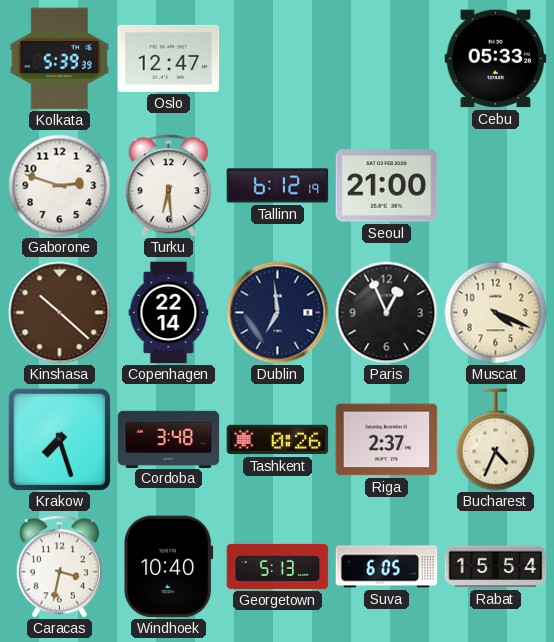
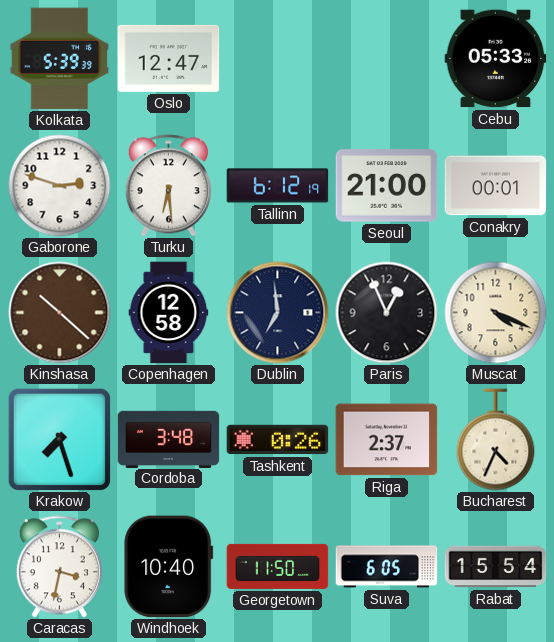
Conakry: none -> 00:01
Copenhagen: 22:14 -> 12:58
Georgetown: 5:13 -> 11:50
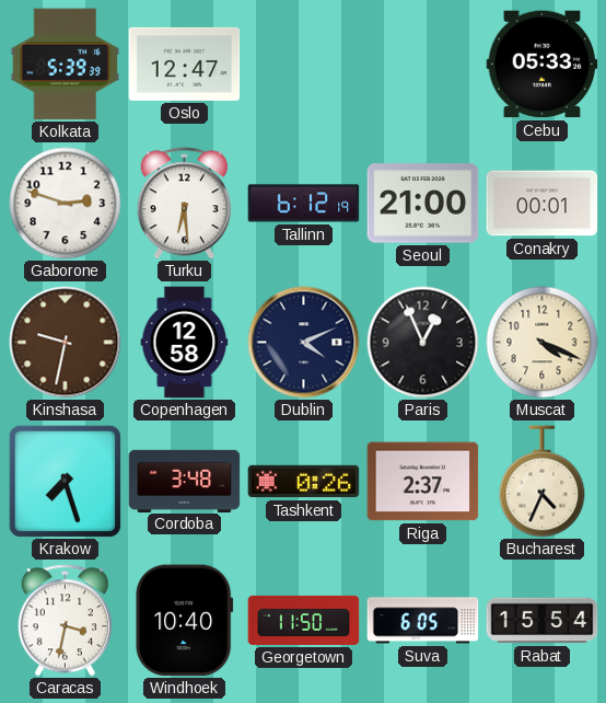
Kinshasa: 10:22 -> 9:32
Dublin: 6:59 -> 4:11
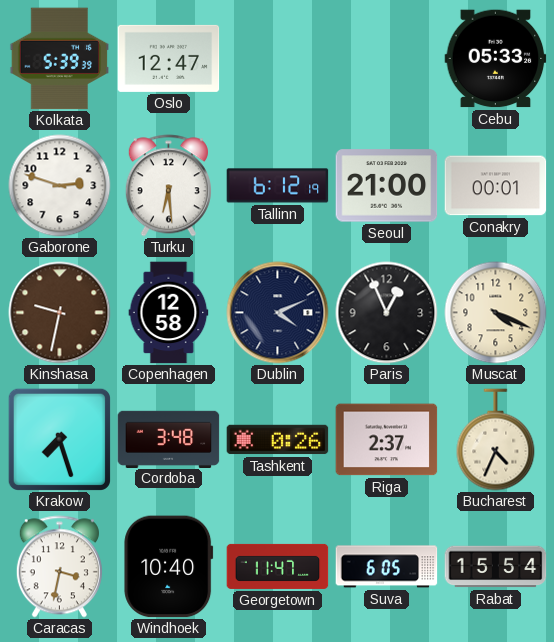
Georgetown: 11:50 -> 11:47
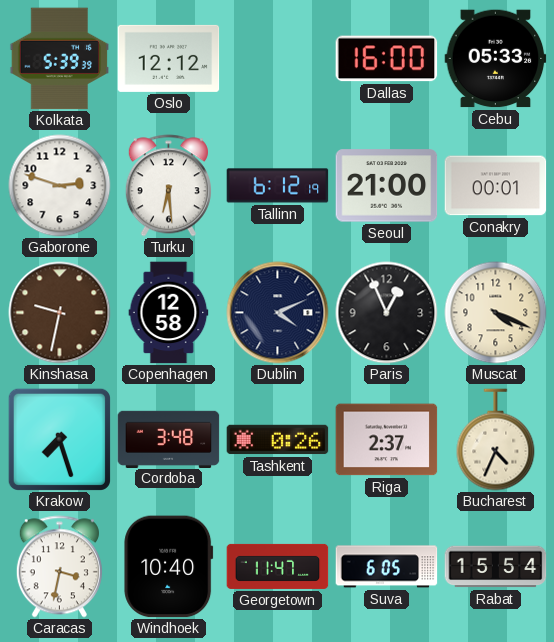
Oslo: 12:47 -> 12:12
Dallas: none -> 16:00
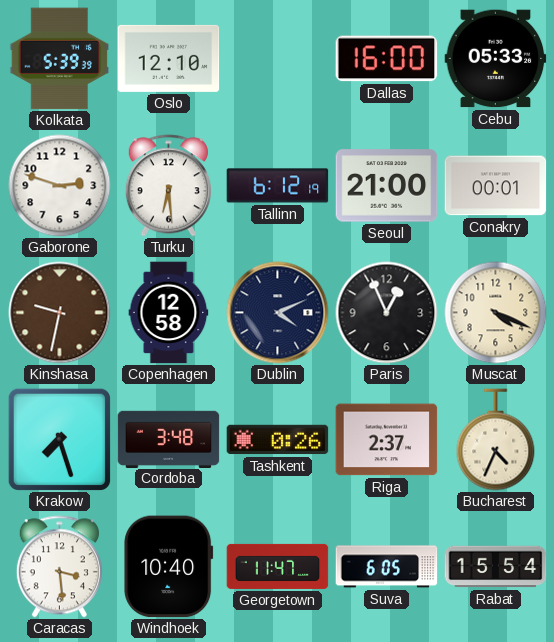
Oslo: 12:12 -> 12:10
Caracas: 3:32 -> 3:29
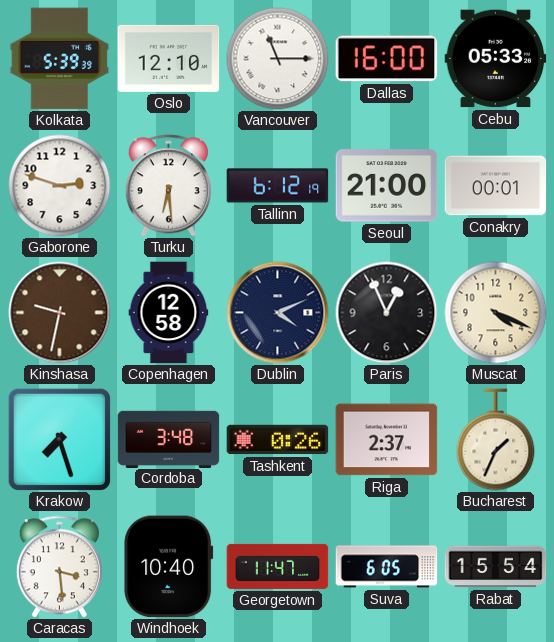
Vancouver: none -> 11:15
Bucharest: 4:34 -> 1:34
